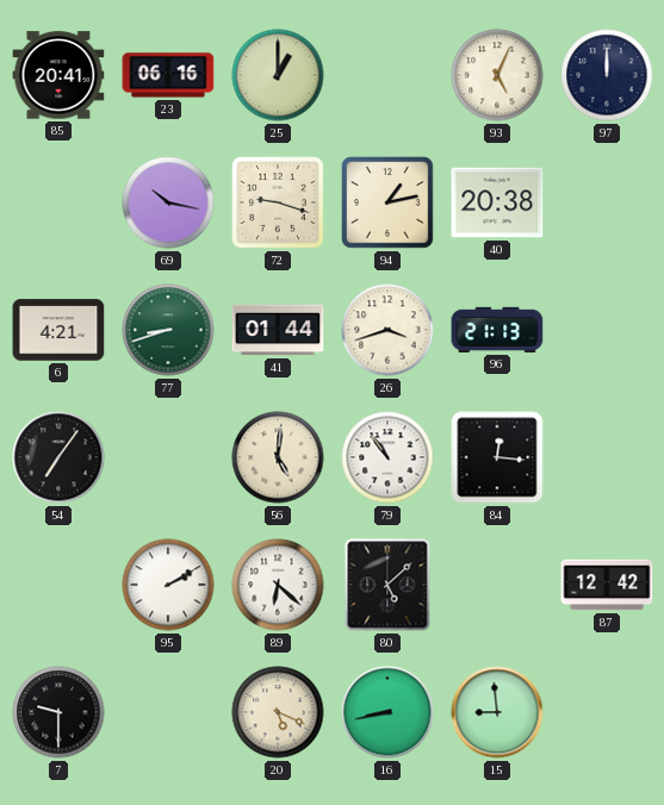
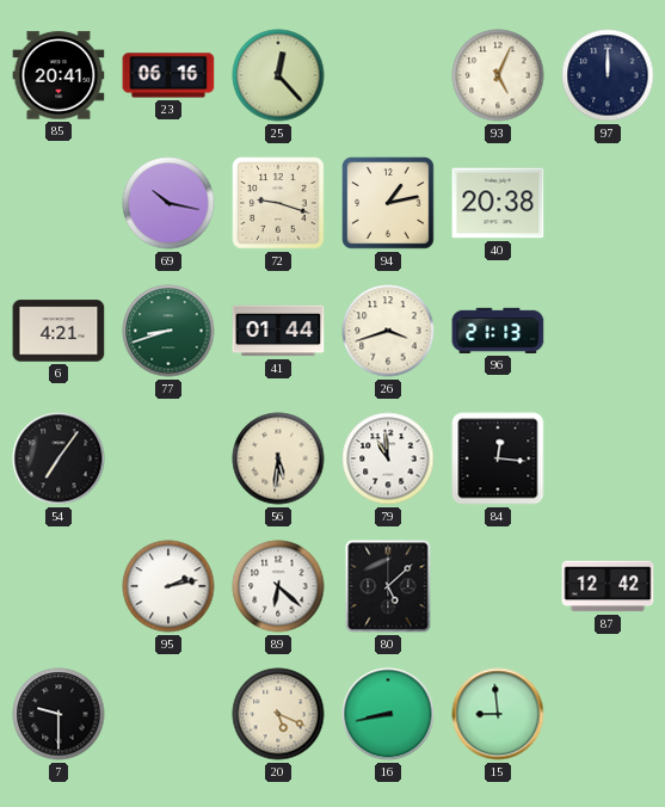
25: 1:00 -> 12:23
56: 5:01 -> 5:31
79: 10:54 -> 10:59
95: 2:10 -> 2:13
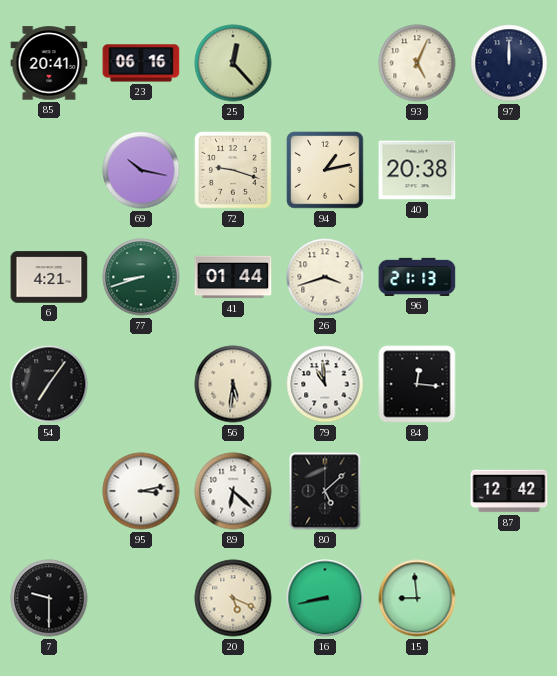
95: 2:13 -> 3:13
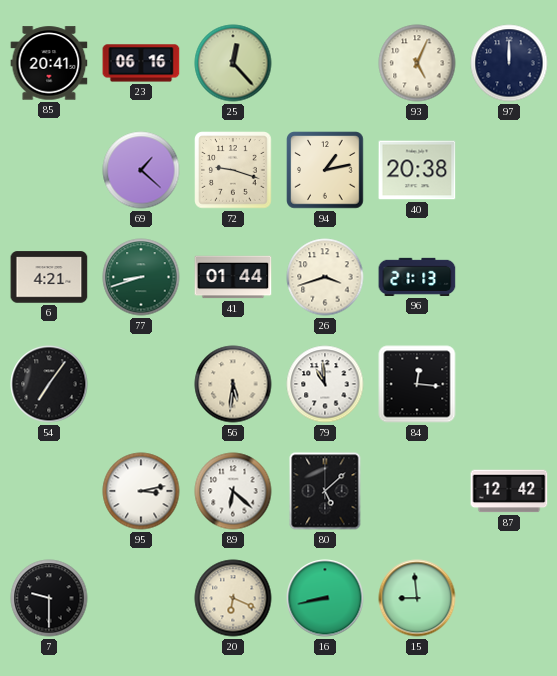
69: 10:17 -> 1:22
20: 5:19 -> 6:19
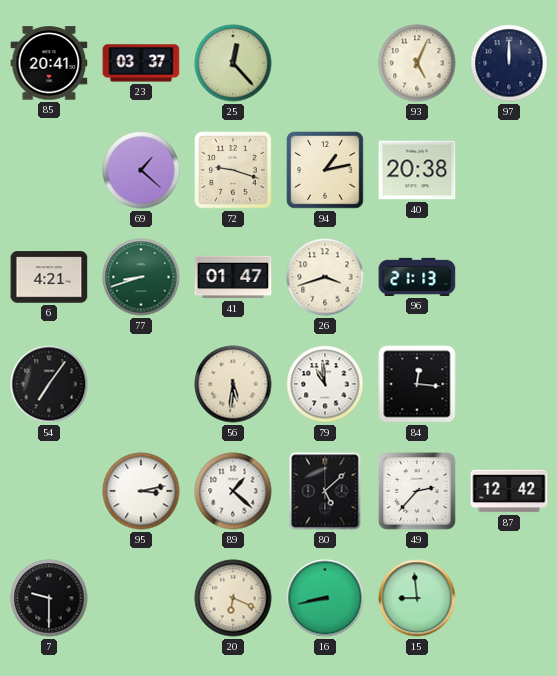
23: 06:16 -> 03:37
41: 01:44 -> 01:47
89: 6:22 -> 1:22
49: none -> 2:37
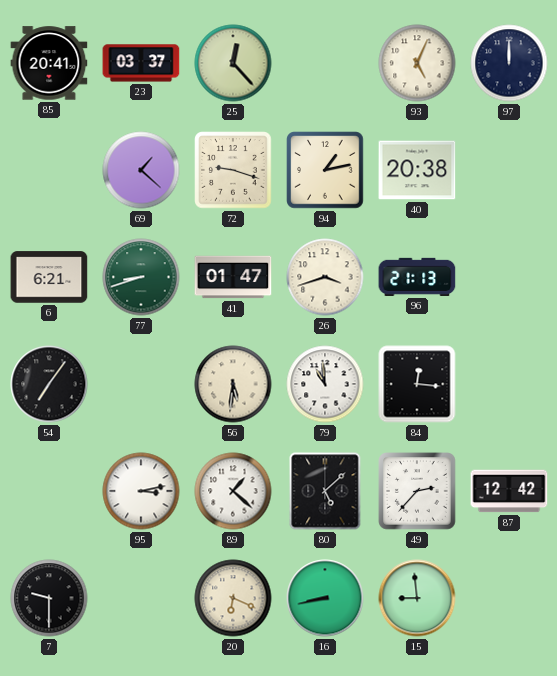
6: 4:21 -> 6:21
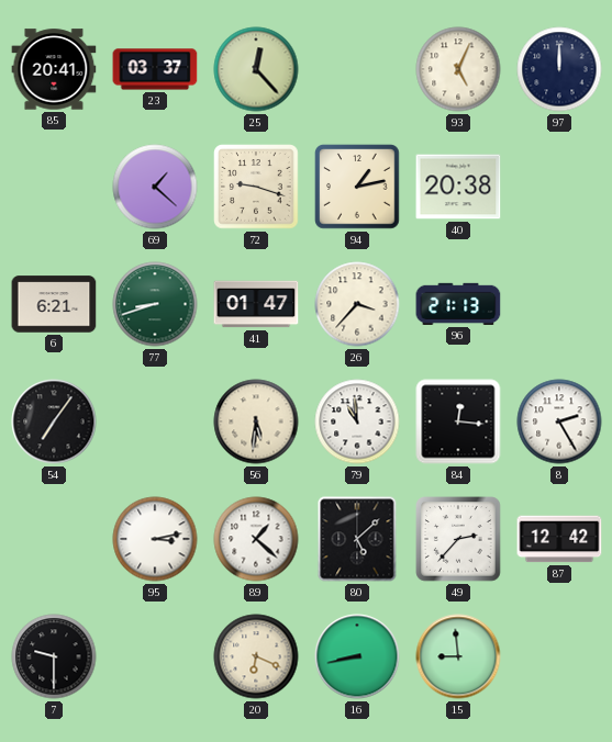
26: 3:42 -> 3:37
8: none -> 2:25
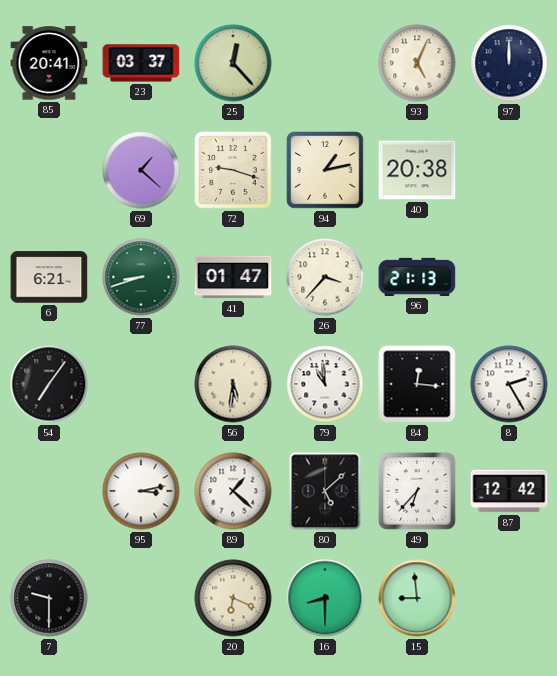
49: 2:37 -> 6:37
16: 8:43 -> 8:30
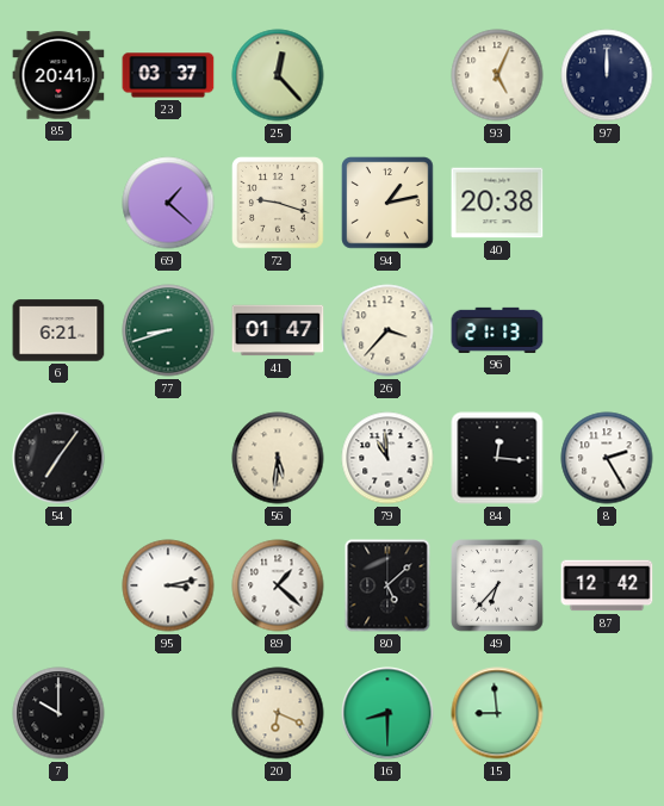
7: 9:30 -> 10:00
